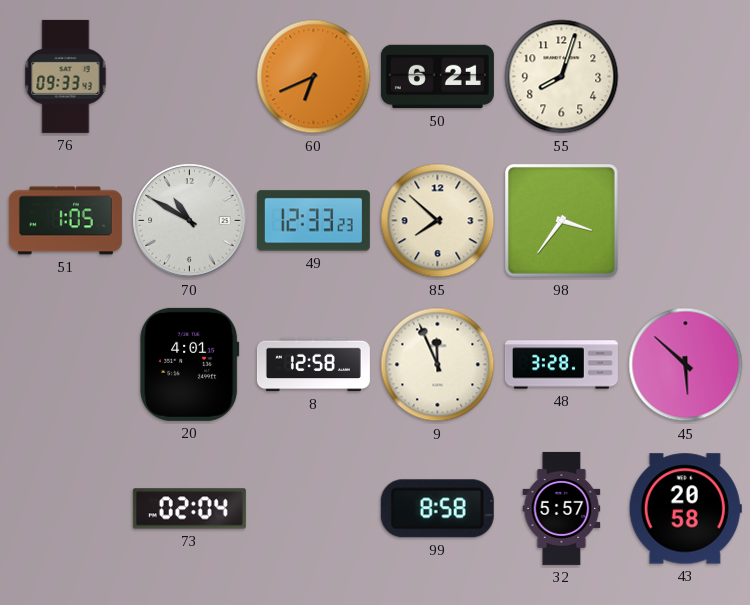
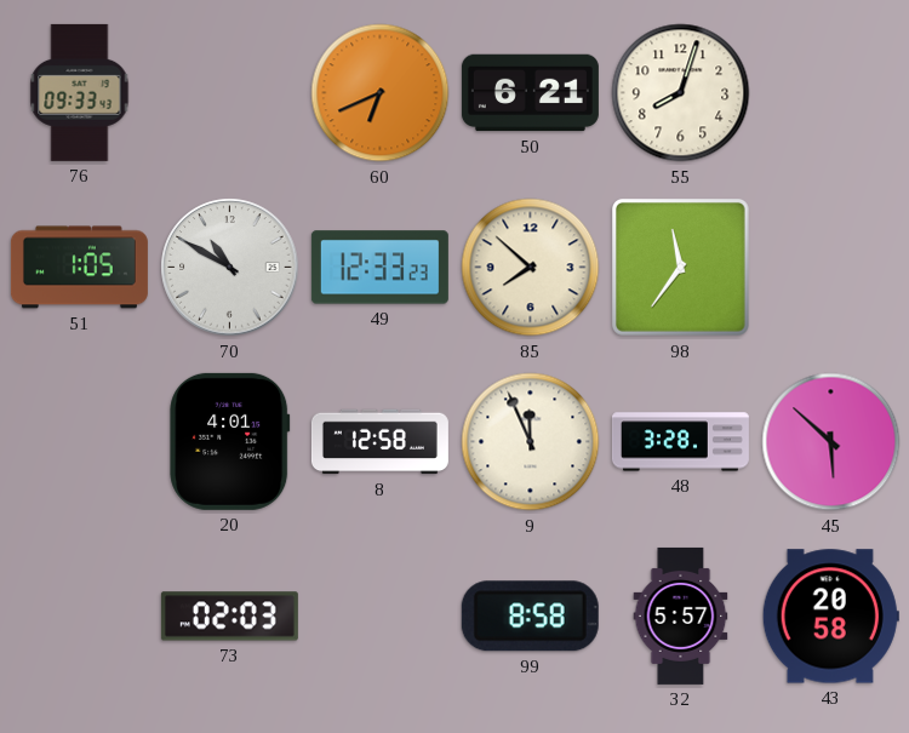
98: 3:36 -> 11:36
73: 02:04 -> 02:03
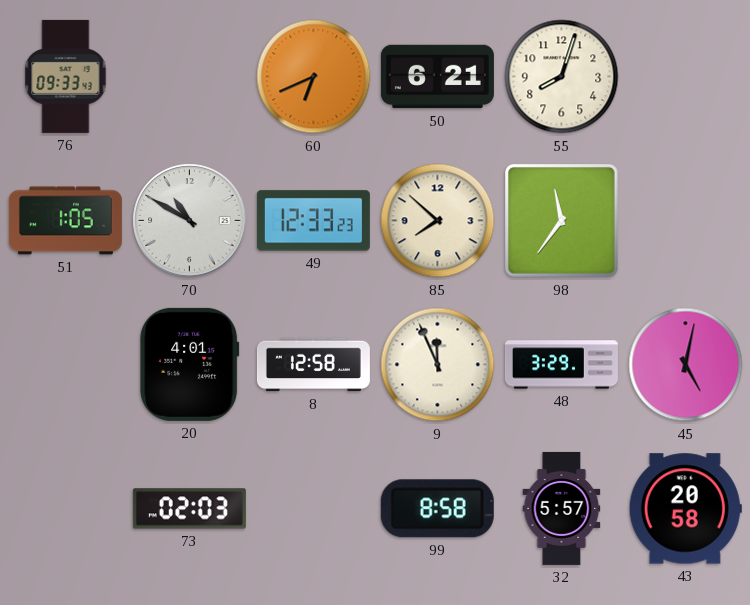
48: 3:28 -> 3:29
45: 5:52 -> 5:02
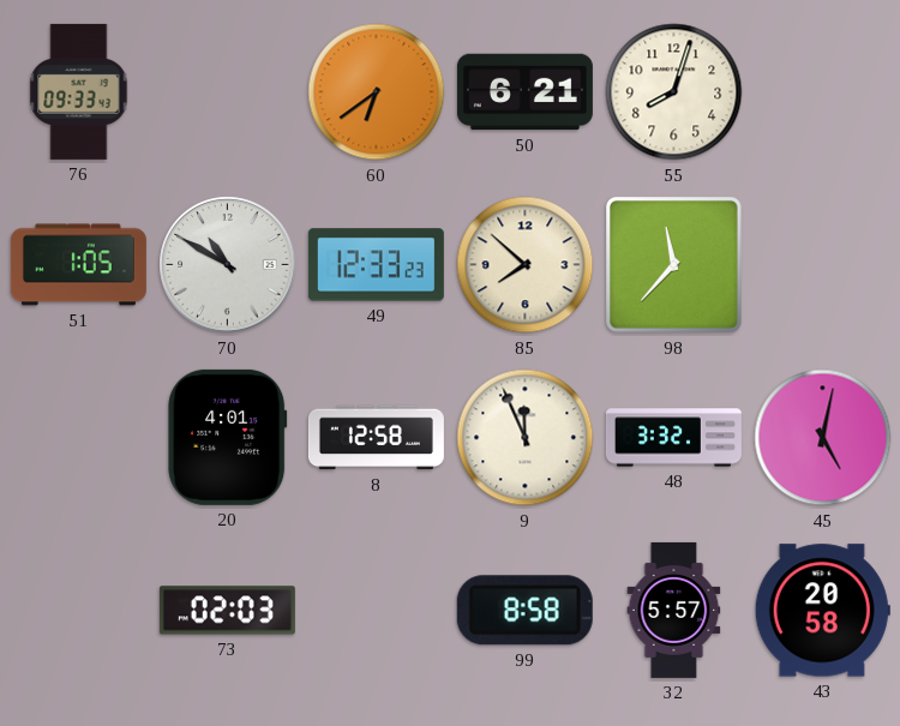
60: 6:41 -> 6:39
98: 11:36 -> 11:37
48: 3:29 -> 3:32
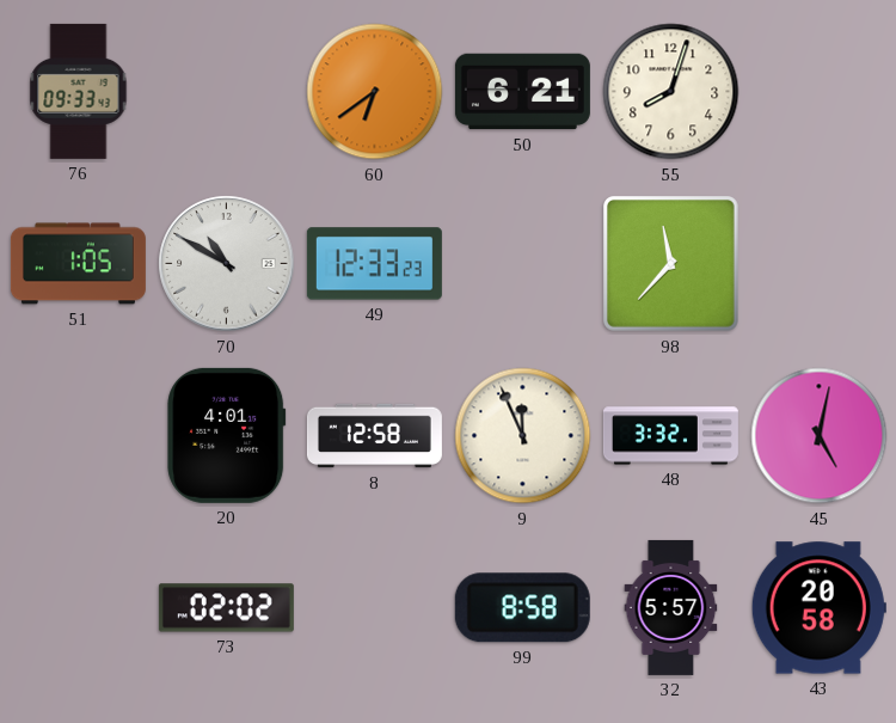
85: 7:52 -> none
73: 02:03 -> 02:02
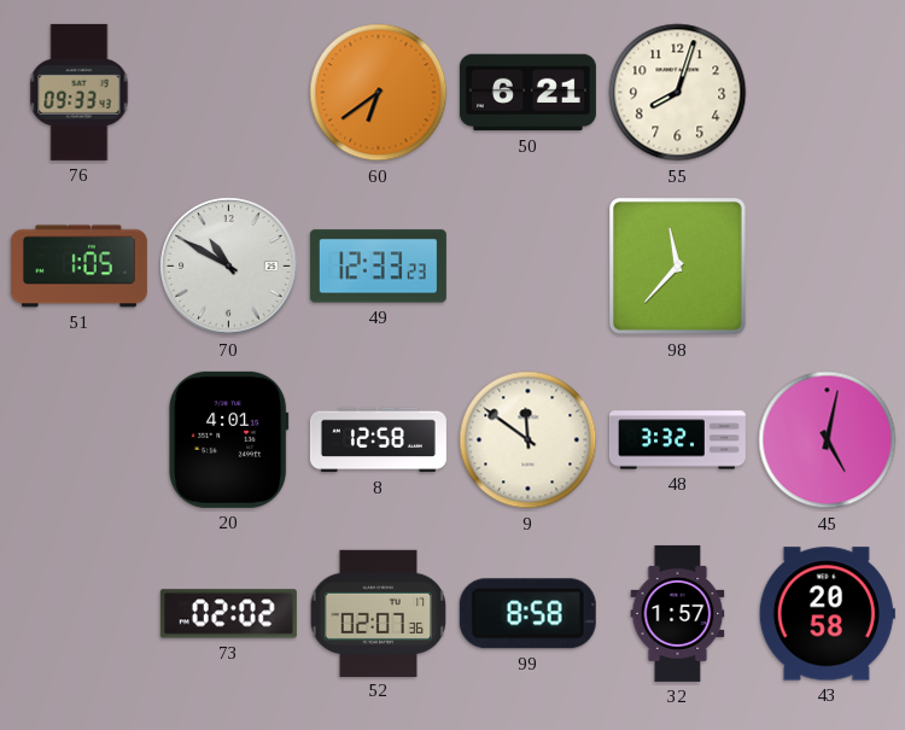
9: 11:56 -> 11:51
52: none -> 02:07
32: 5:57 -> 1:57
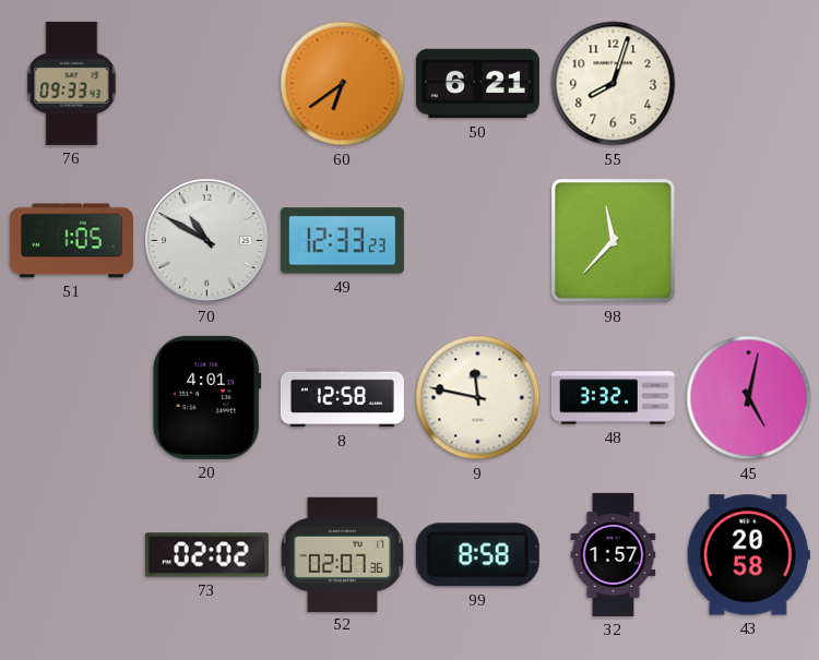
9: 11:51 -> 11:47
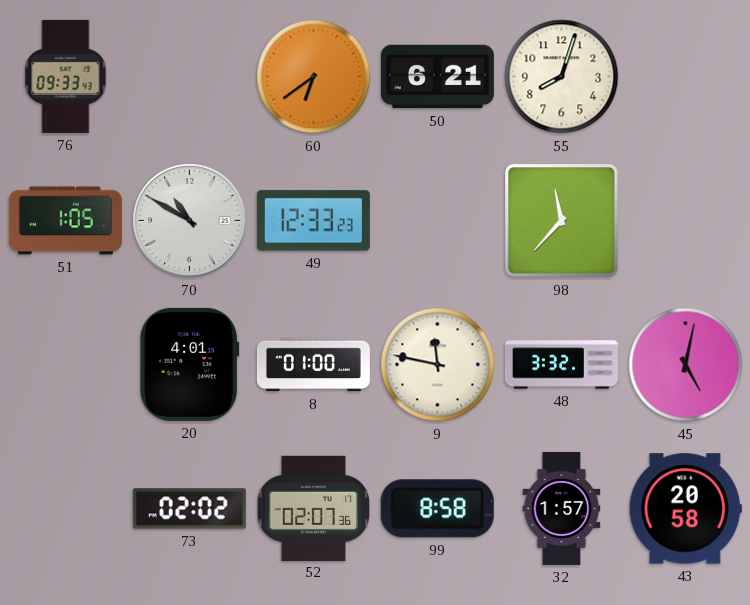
8: 12:58 -> 01:00
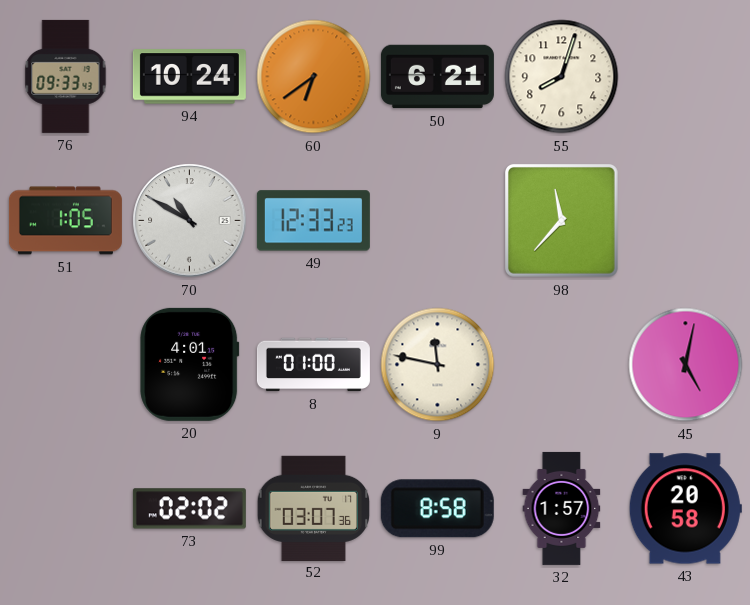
94: none -> 10:24
48: 3:32 -> none
52: 02:07 -> 03:07
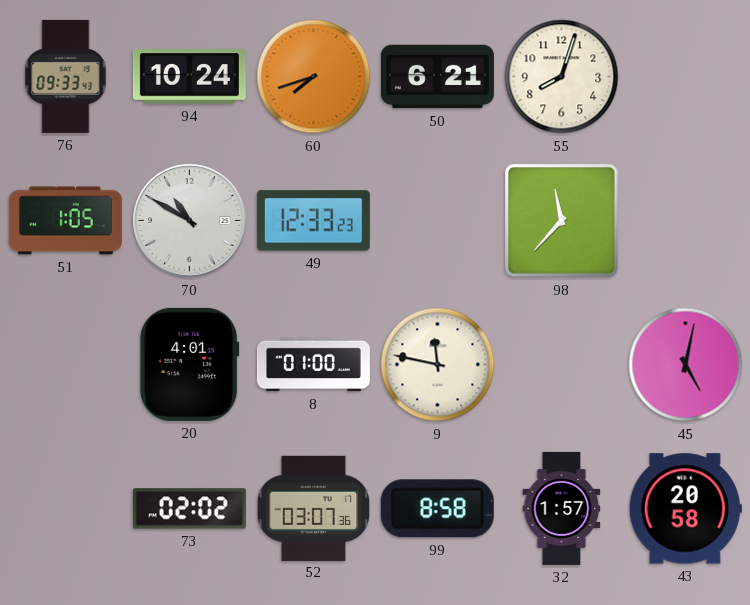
60: 6:39 -> 7:42
